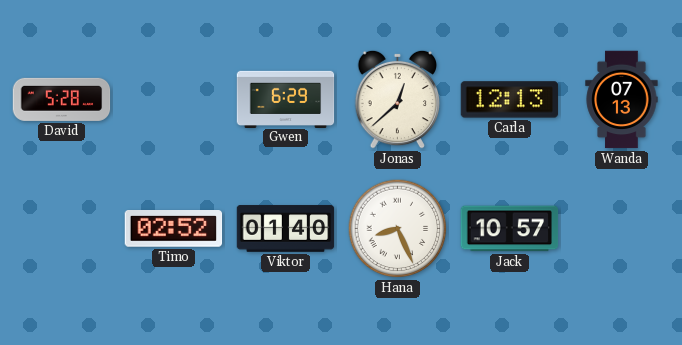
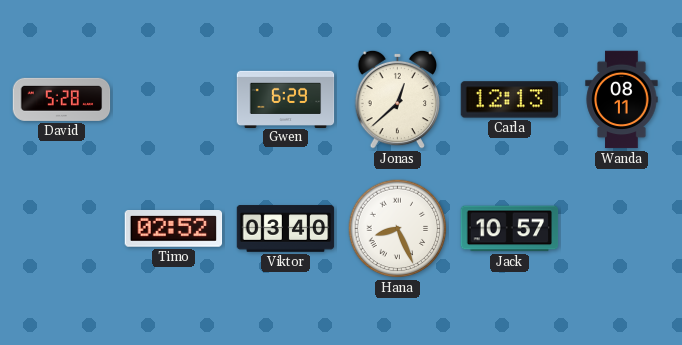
Wanda: 07:13 -> 08:11
Viktor: 01:40 -> 03:40
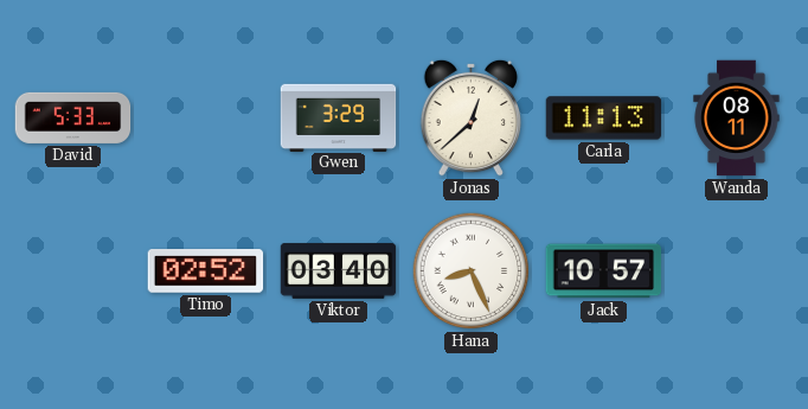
David: 5:28 -> 5:33
Gwen: 6:29 -> 3:29
Carla: 12:13 -> 11:13
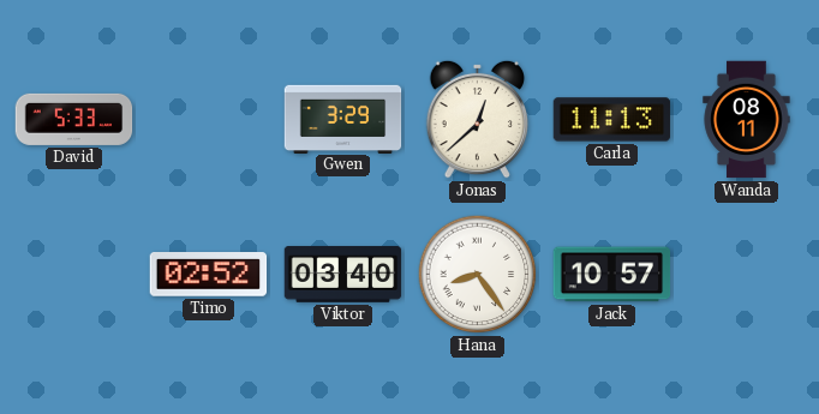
Hana: 8:26 -> 8:24
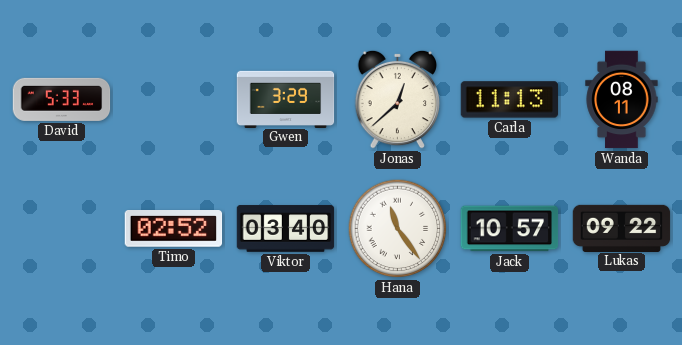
Hana: 8:24 -> 11:24
Lukas: none -> 09:22
